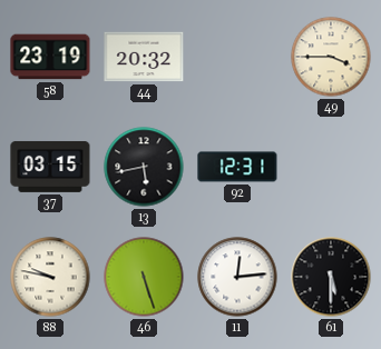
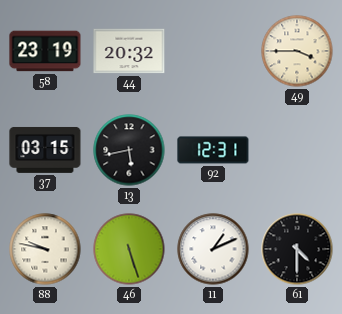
11: 12:14 -> 1:11
61: 5:30 -> 4:30
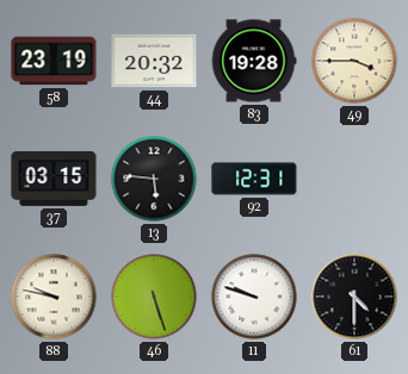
83: none -> 19:28
13: 5:43 -> 5:46
11: 1:11 -> 9:48
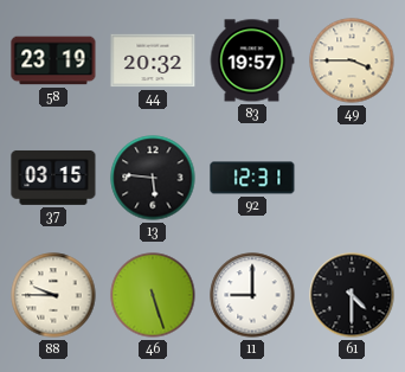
83: 19:28 -> 19:57
88: 9:47 -> 9:45
11: 9:48 -> 9:00
